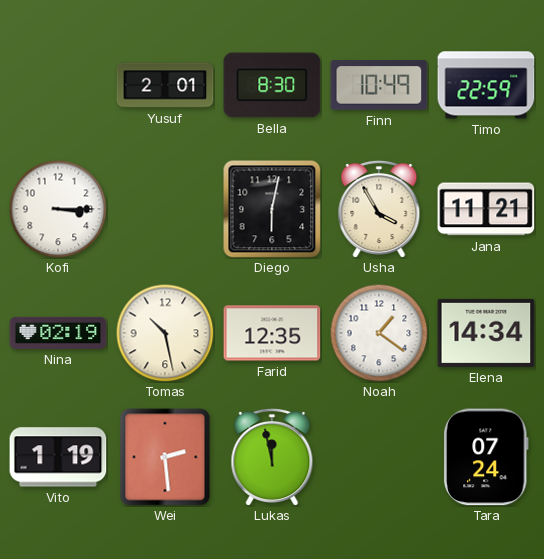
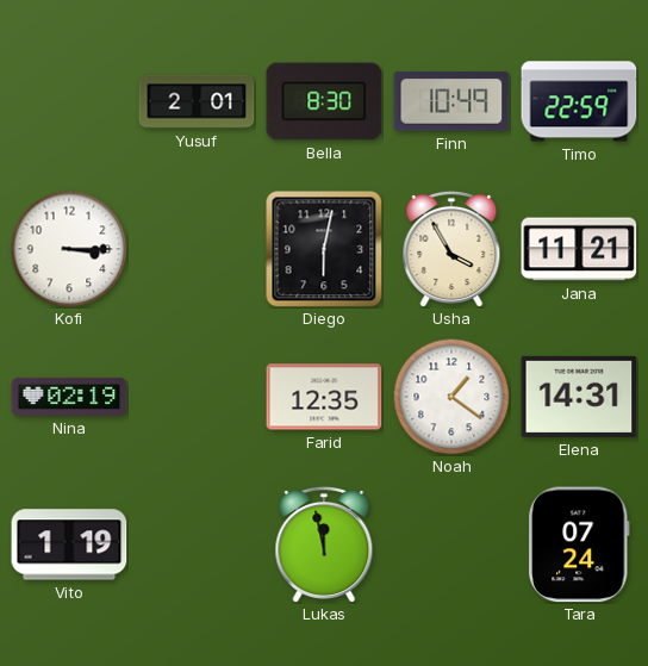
Tomas: 10:28 -> none
Elena: 14:34 -> 14:31
Wei: 2:29 -> none
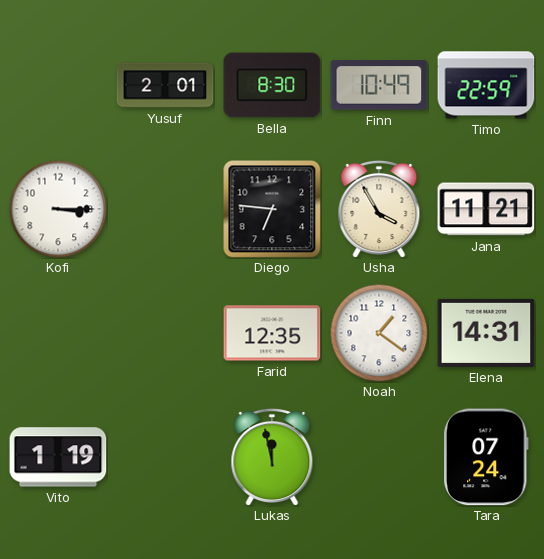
Diego: 6:02 -> 6:46
Nina: 02:19 -> none
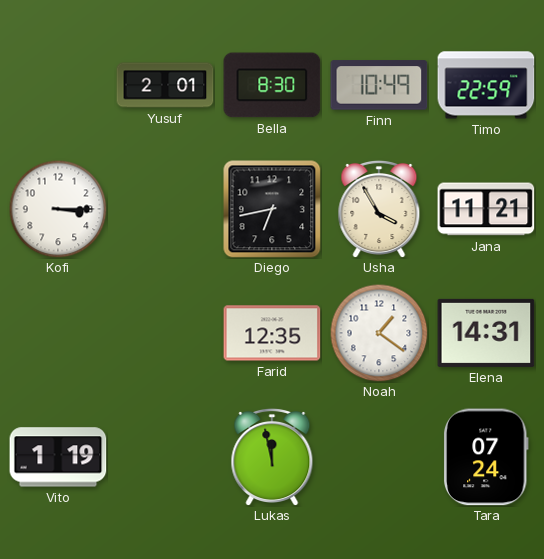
Diego: 6:46 -> 6:43
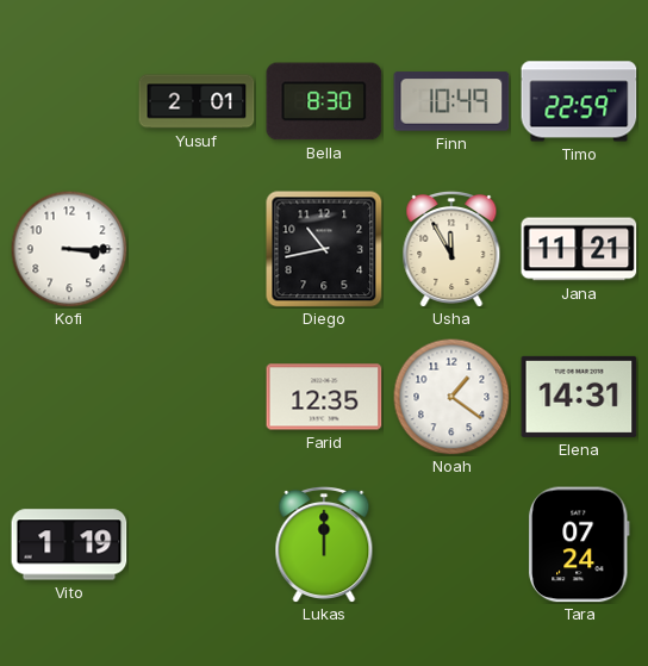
Diego: 6:43 -> 10:43
Usha: 3:55 -> 11:55
Lukas: 11:58 -> 12:00
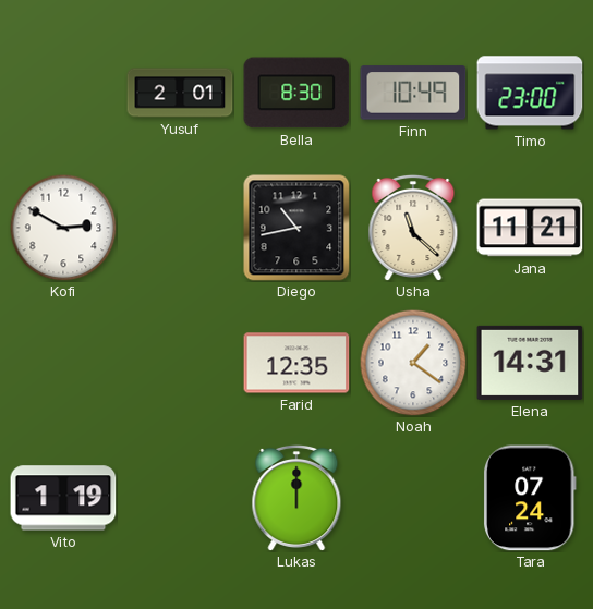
Timo: 22:59 -> 23:00
Kofi: 3:15 -> 2:50
Usha: 11:55 -> 11:22
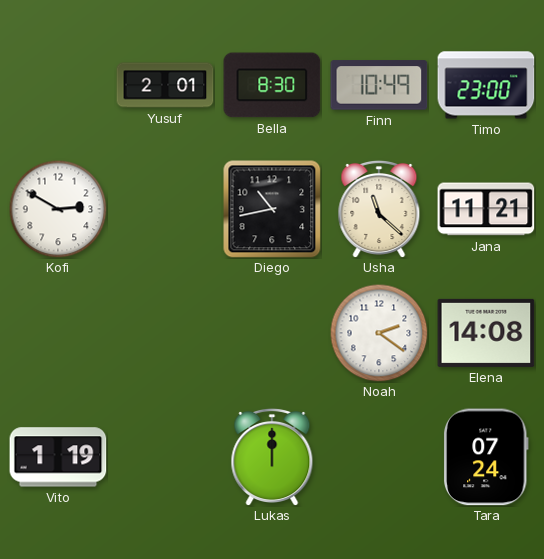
Farid: 12:35 -> none
Noah: 1:21 -> 2:21
Elena: 14:31 -> 14:08
